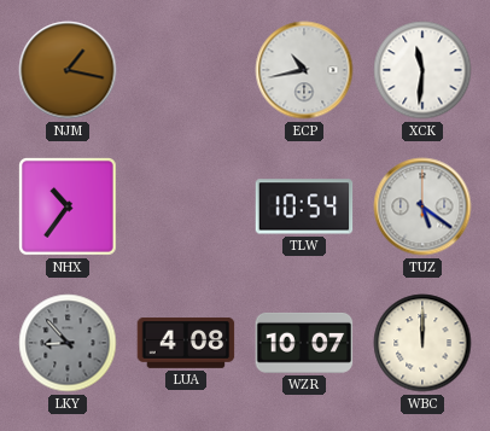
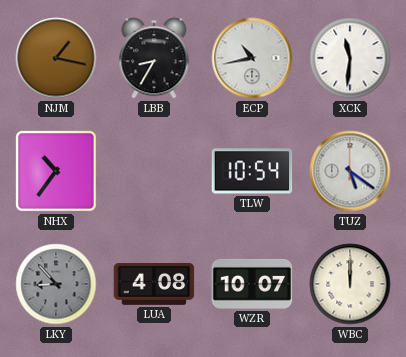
LBB: none -> 8:35
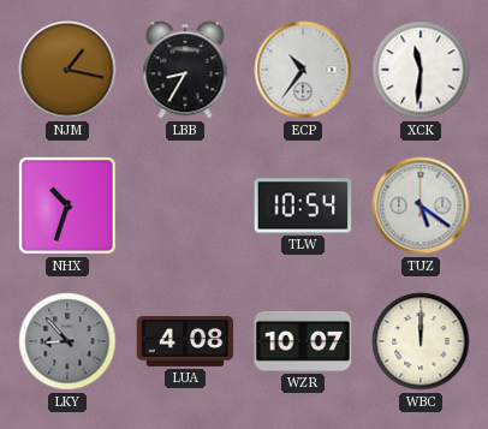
ECP: 10:43 -> 10:36
NHX: 10:36 -> 10:33
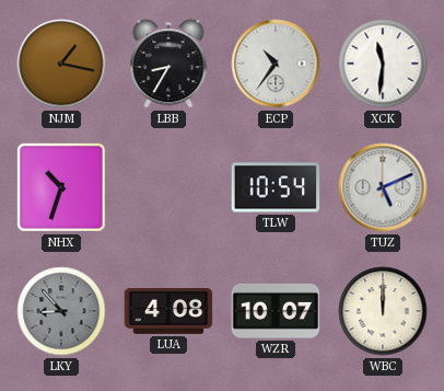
TUZ: 5:21 -> 5:11
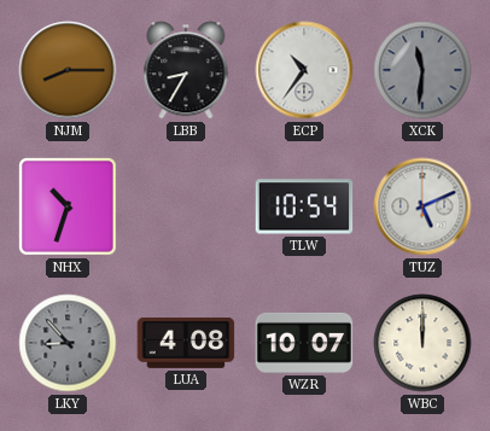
NJM: 1:17 -> 8:15
XCK dial: white -> grey
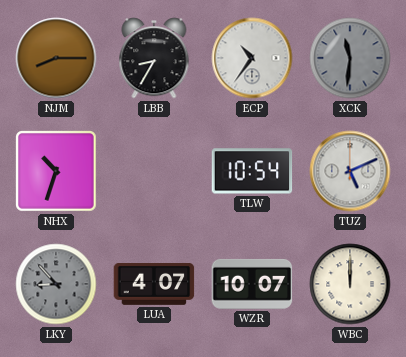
LUA: 4:08 -> 4:07
